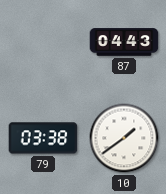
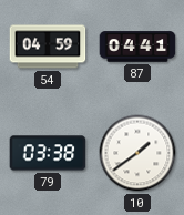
54: none -> 04:59
87: 04:43 -> 04:41
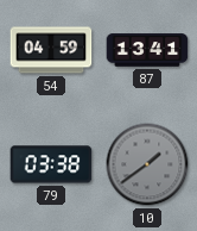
87: 04:41 -> 13:41
10 dial: white -> grey
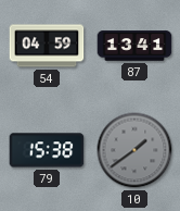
79: 03:38 -> 15:38
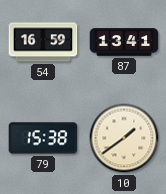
54: 04:59 -> 16:59
10 dial: grey -> cream
